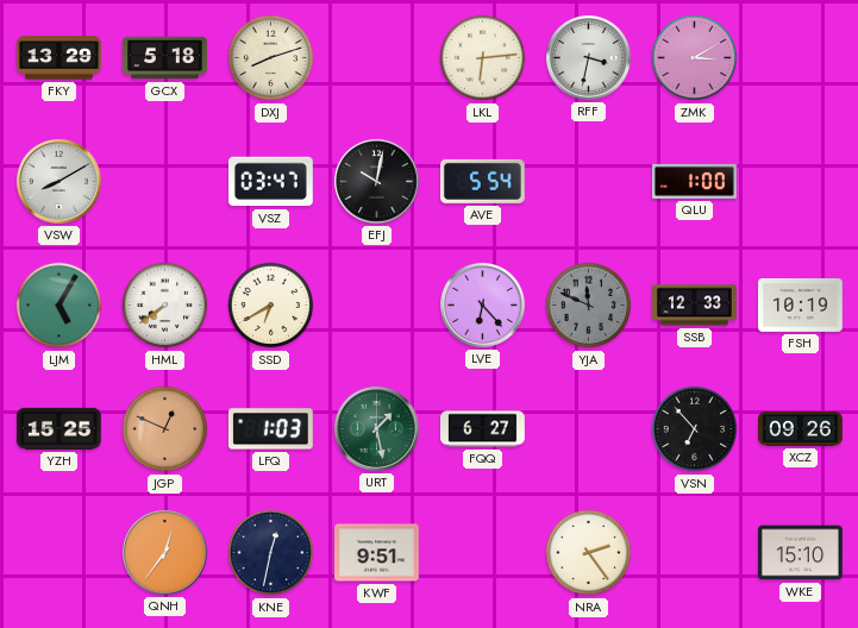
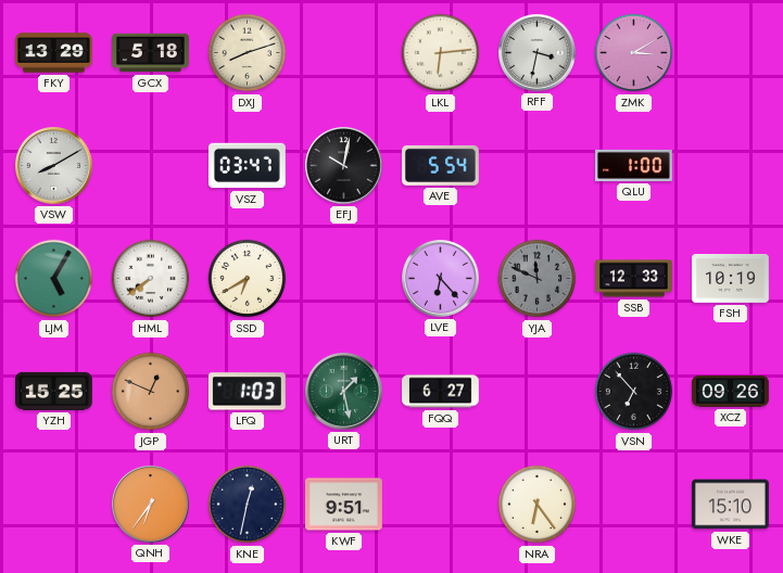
QNH: 12:36 -> 6:36
NRA: 2:24 -> 6:24
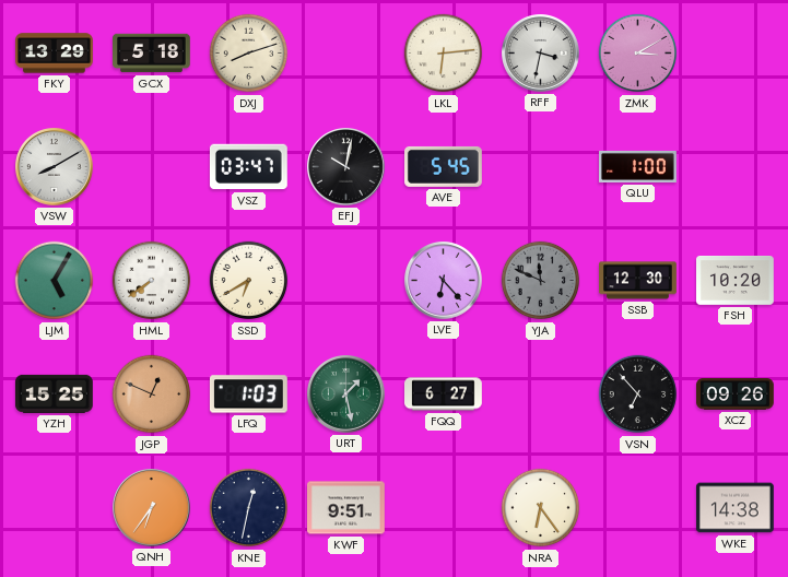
AVE: 5:54 -> 5:45
SSB: 12:33 -> 12:30
FSH: 10:19 -> 10:20
WKE: 15:10 -> 14:38
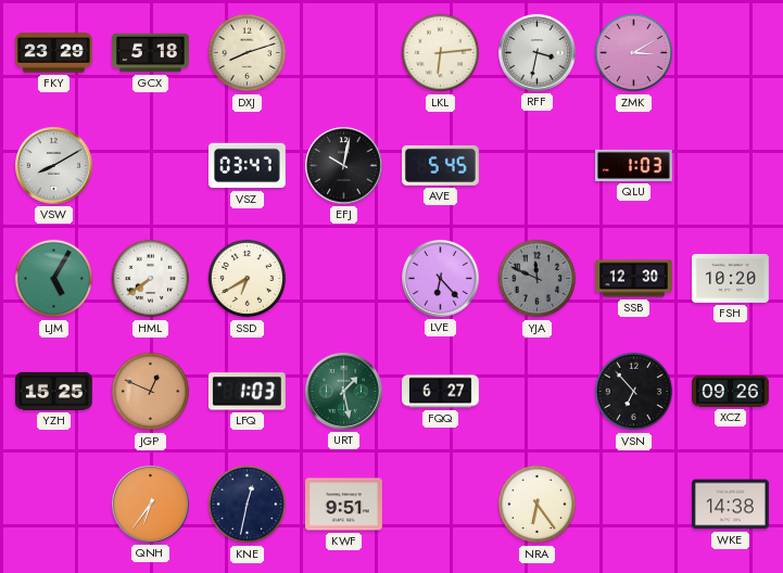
FKY: 13:29 -> 23:29
QLU: 1:00 -> 1:03
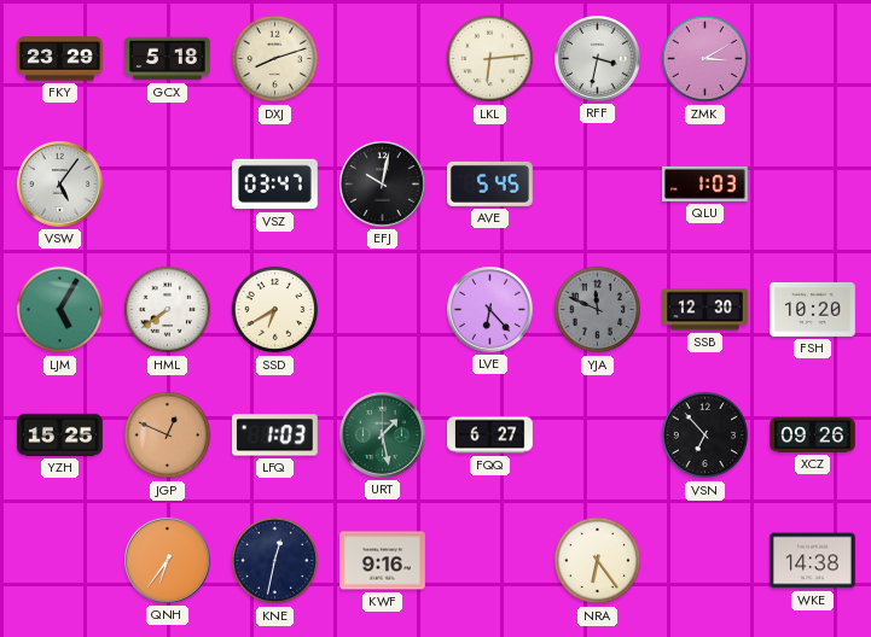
VSW: 8:10 -> 5:06
KWF: 9:51 -> 9:16
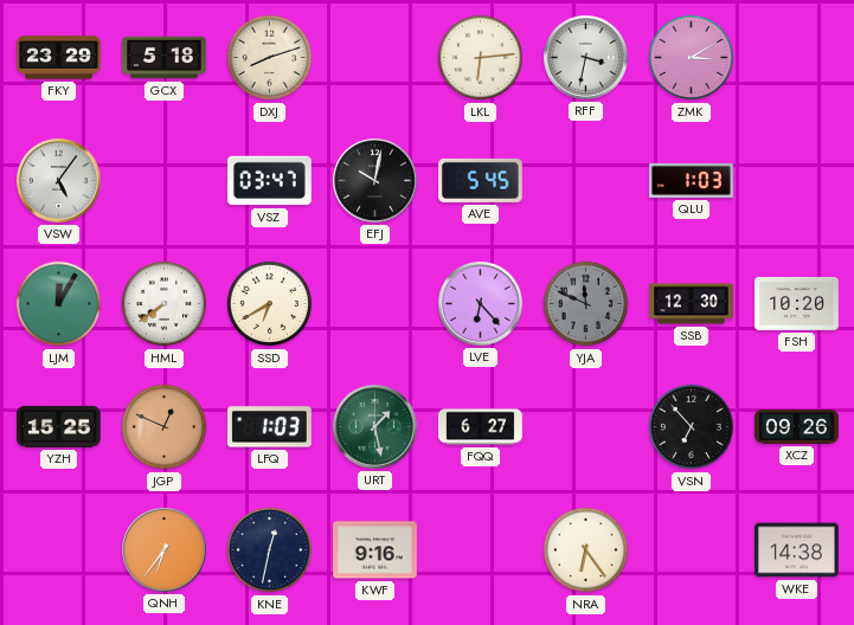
LJM: 5:05 -> 12:05
